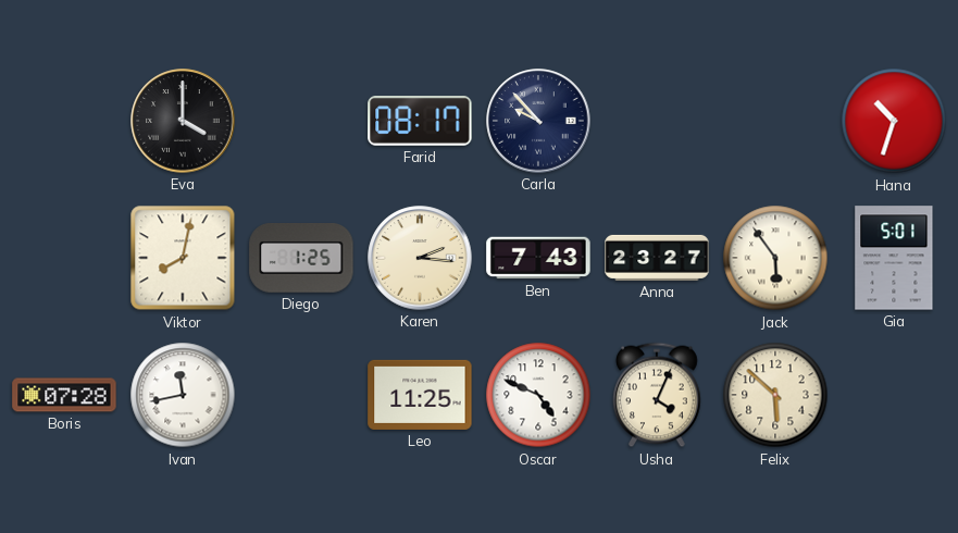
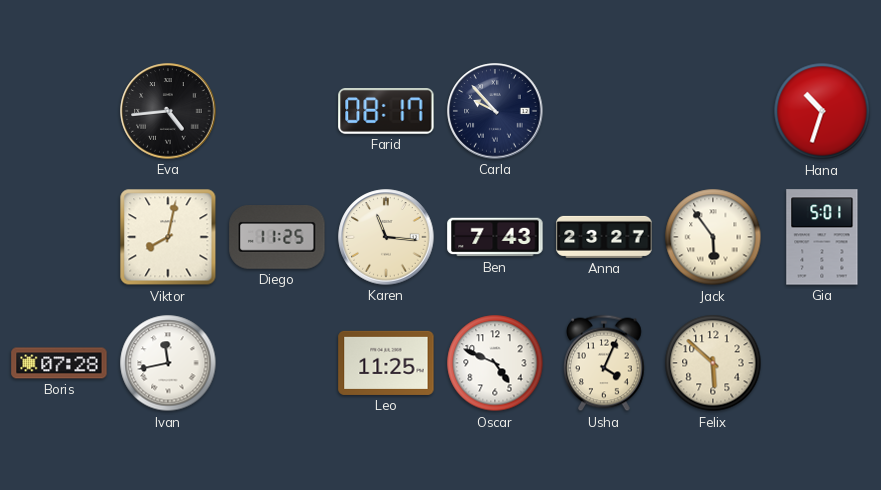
Eva: 4:00 -> 4:44
Diego: 1:25 -> 11:25
Karen: 2:16 -> 11:16
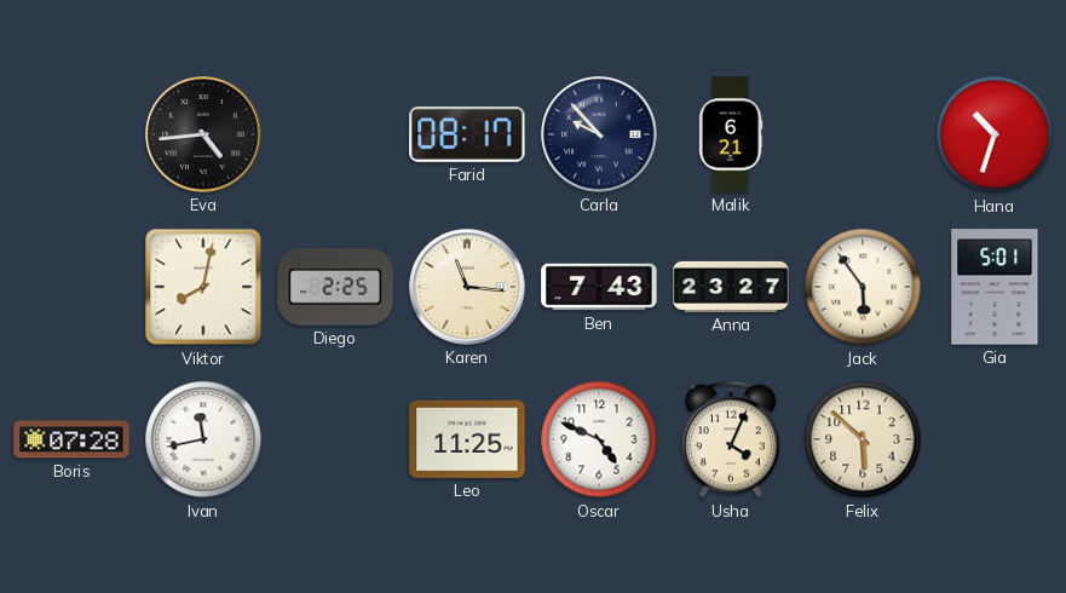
Malik: none -> 6:21
Diego: 11:25 -> 2:25
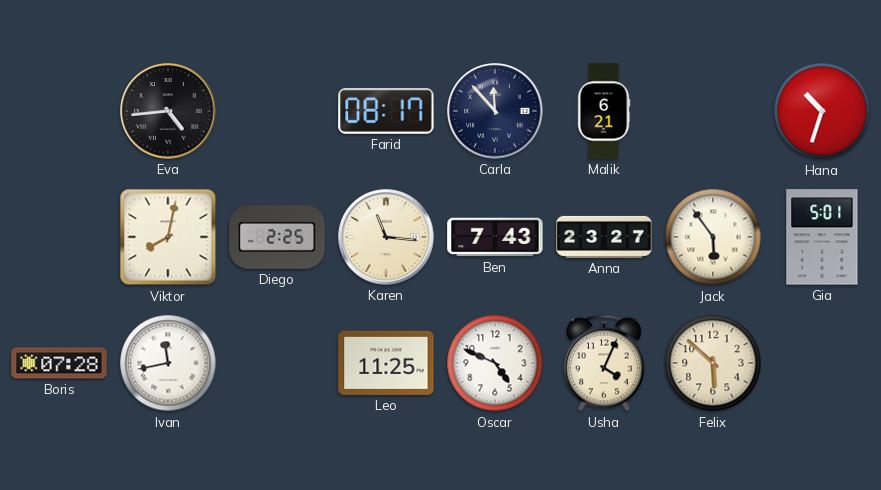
Carla: 9:53 -> 11:53
